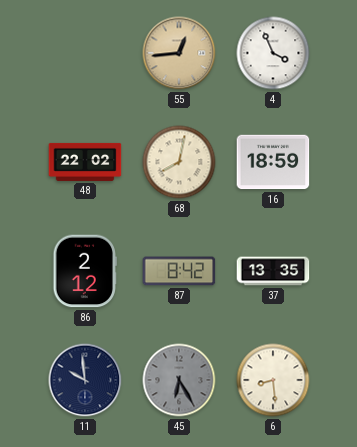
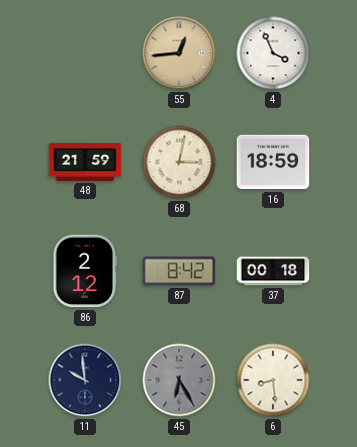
48: 22:02 -> 21:59
68: 8:02 -> 3:02
37: 13:35 -> 00:18
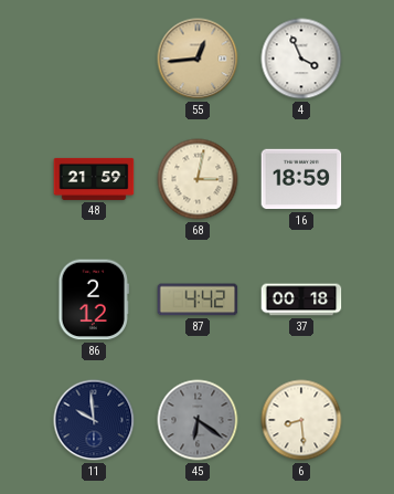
87: 8:42 -> 4:42
45: 6:25 -> 6:21
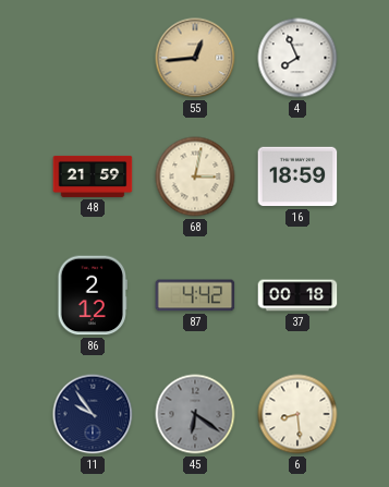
4: 3:56 -> 7:56
11: 9:59 -> 9:54
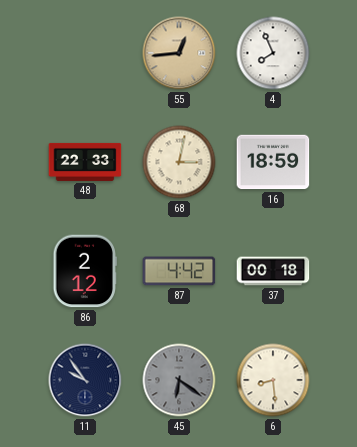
48: 21:59 -> 22:33
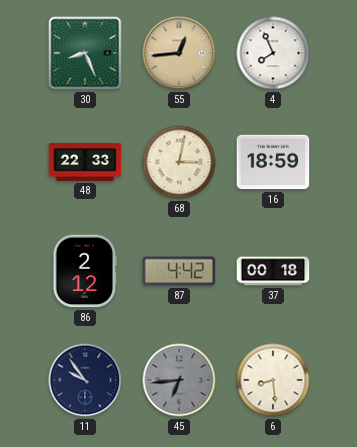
30: none -> 8:26
45: 6:21 -> 6:44
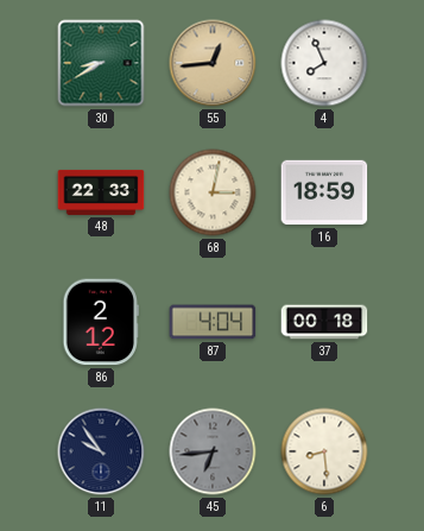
30: 8:26 -> 8:40
87: 4:42 -> 4:04
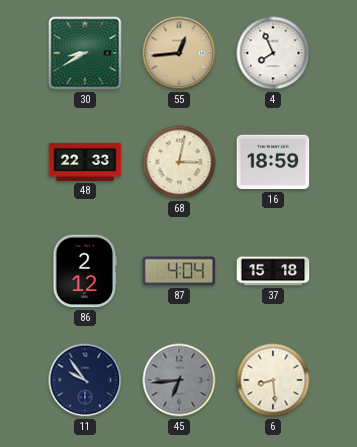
37: 00:18 -> 15:18
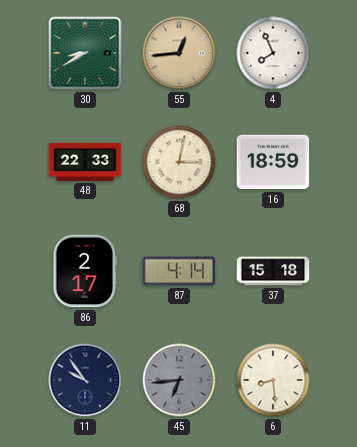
86: 2:12 -> 2:17
87: 4:04 -> 4:14
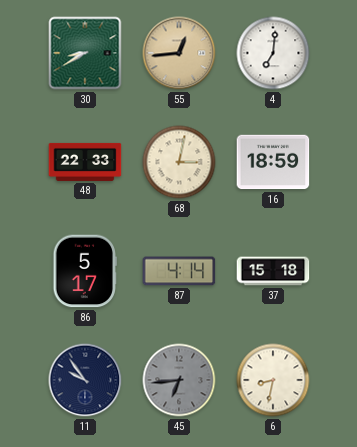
4: 7:56 -> 7:01
86: 2:17 -> 5:17
6: 8:29 -> 8:32
